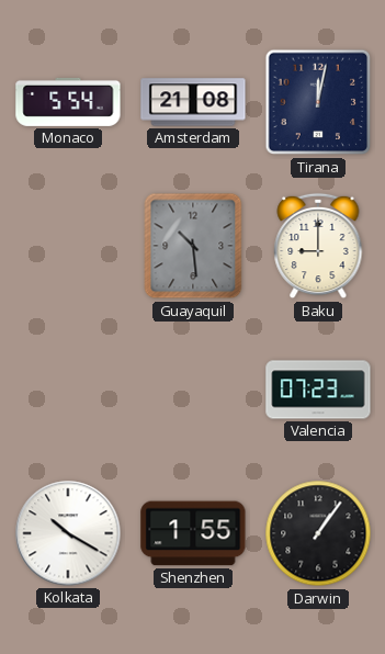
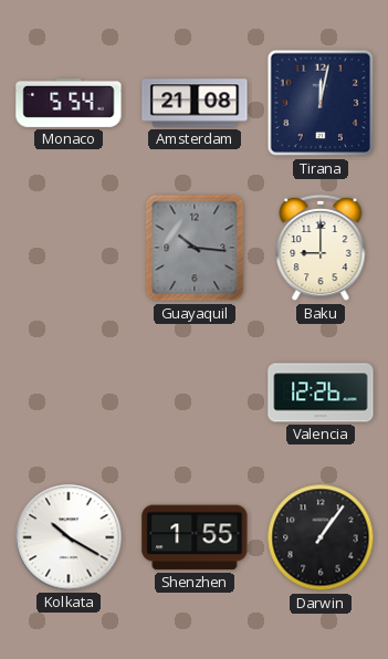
Guayaquil: 10:29 -> 10:16
Valencia: 07:23 -> 12:26
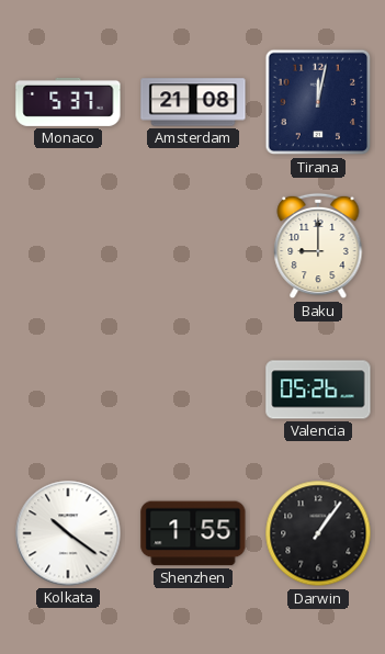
Monaco: 5:54 -> 5:37
Guayaquil: 10:16 -> none
Valencia: 12:26 -> 05:26
Kolkata: 10:20 -> 10:21
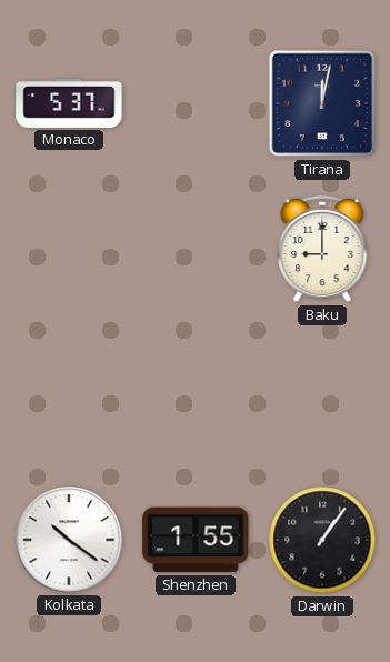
Amsterdam: 21:08 -> none
Valencia: 05:26 -> none
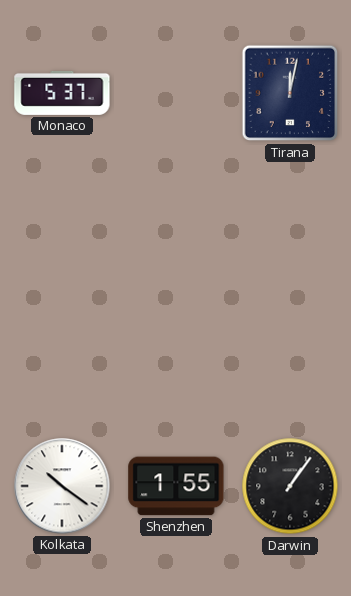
Baku: 9:00 -> none
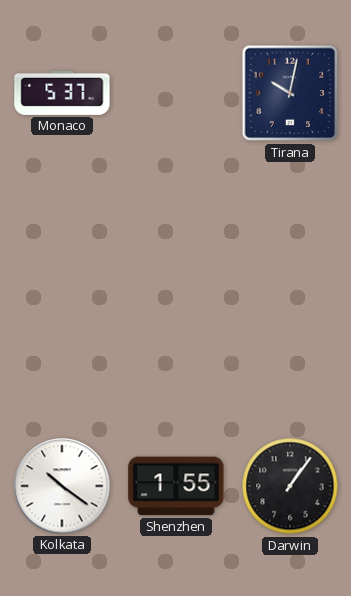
Tirana: 12:02 -> 10:02
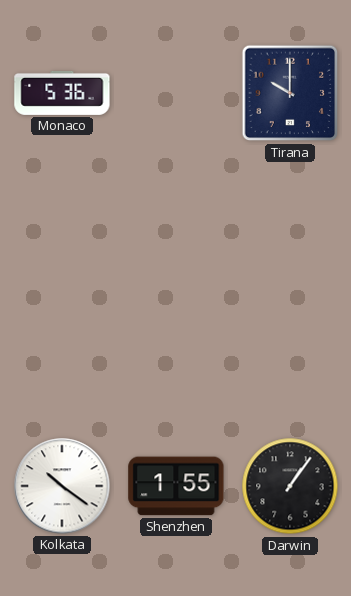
Monaco: 5:37 -> 5:36
Tirana: 10:02 -> 10:00
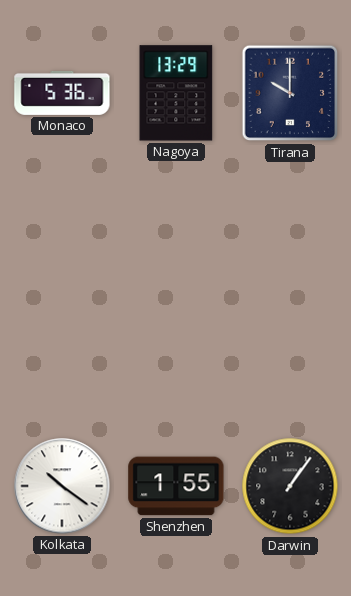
Nagoya: none -> 13:29
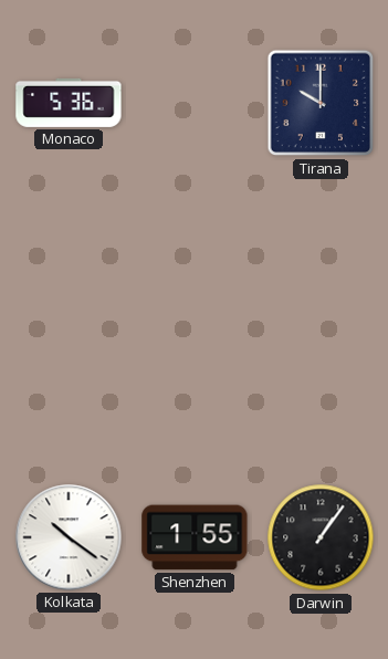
Nagoya: 13:29 -> none
